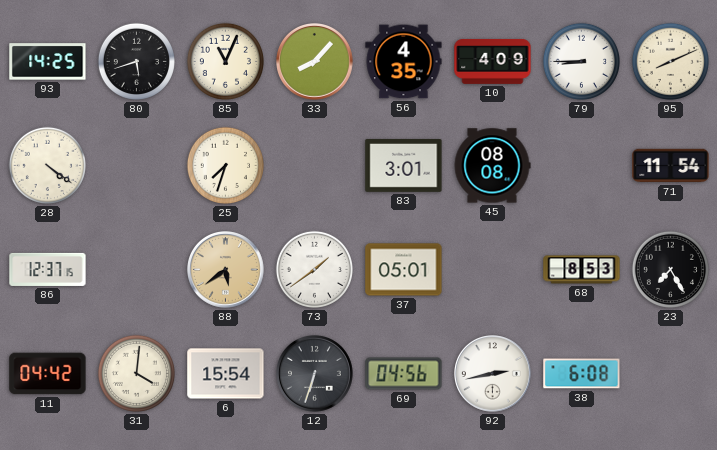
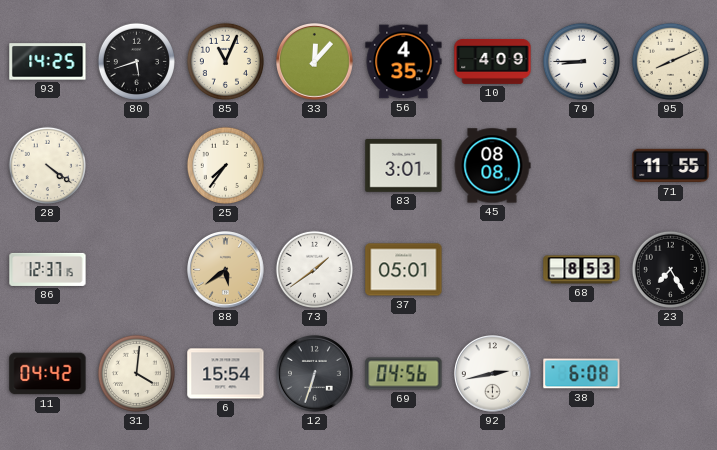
33: 8:07 -> 12:07
25: 7:33 -> 7:36
71: 11:54 -> 11:55
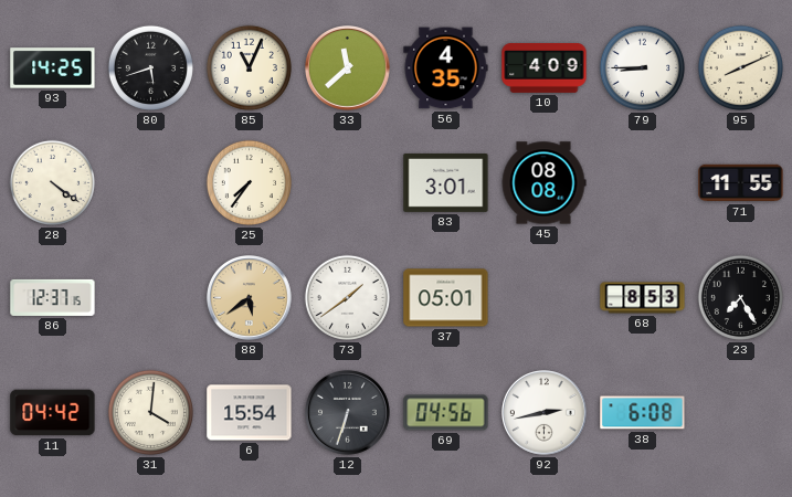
33: 12:07 -> 11:38
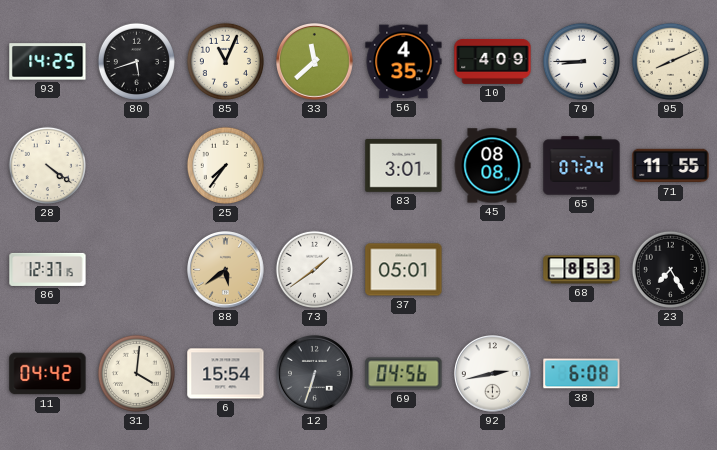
65: none -> 07:24
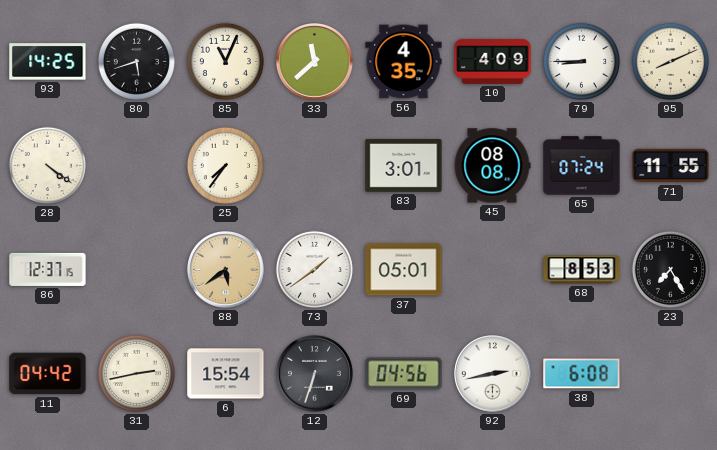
31: 4:01 -> 2:43
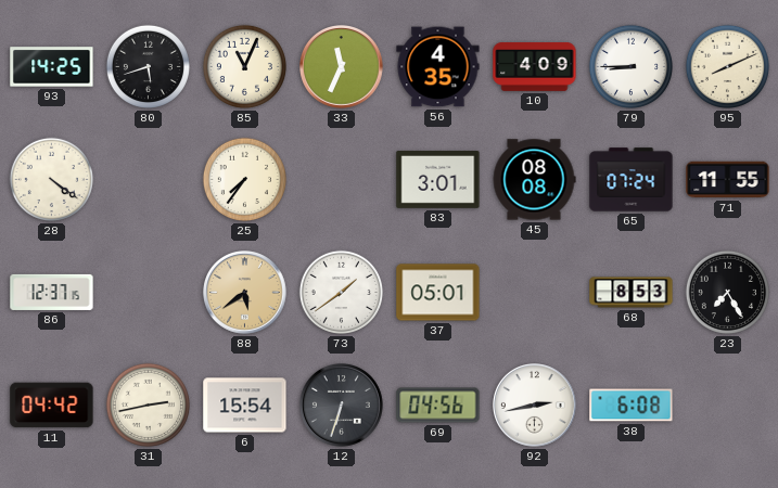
33: 11:38 -> 11:34
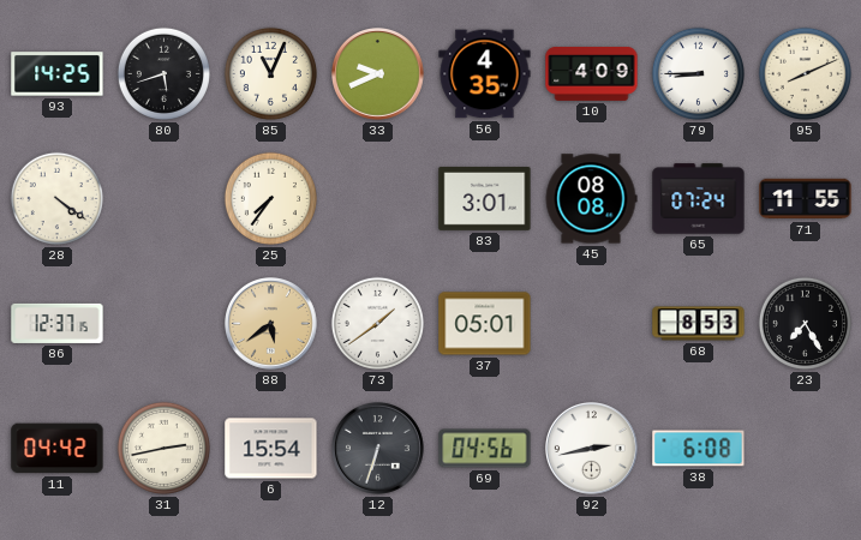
33: 11:34 -> 9:41
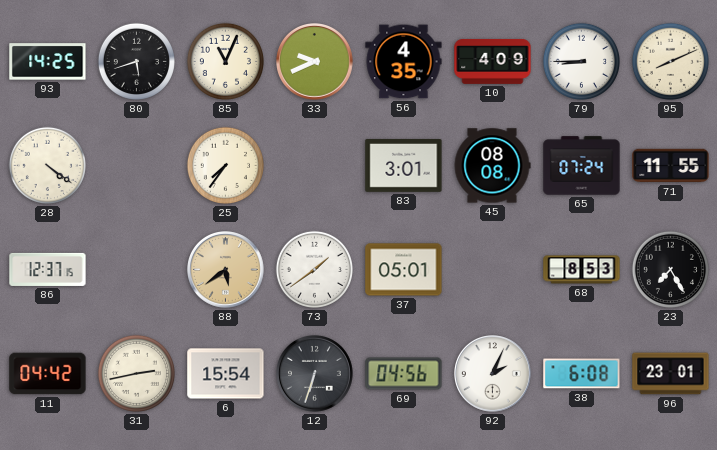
92: 2:43 -> 2:04
96: none -> 23:01
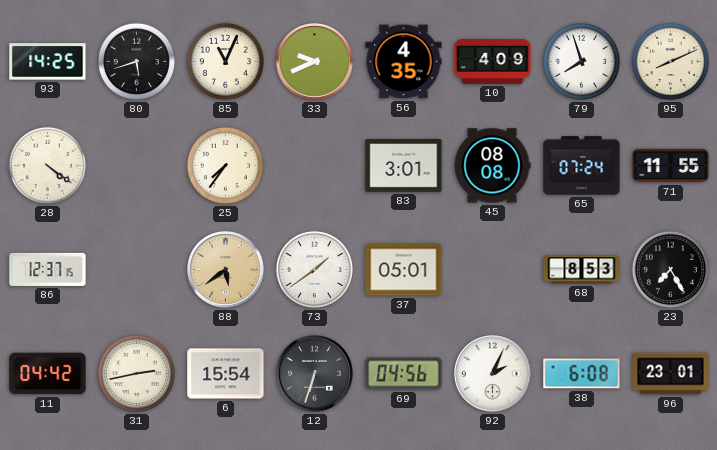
79: 8:45 -> 7:57
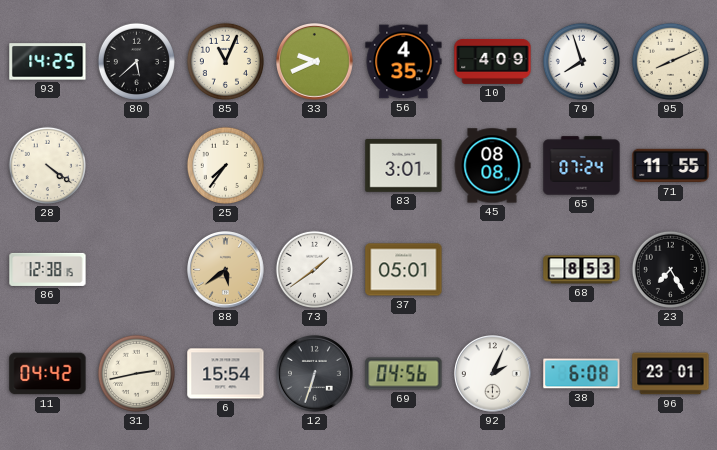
80: 5:42 -> 5:38
86: 12:37 -> 12:38
